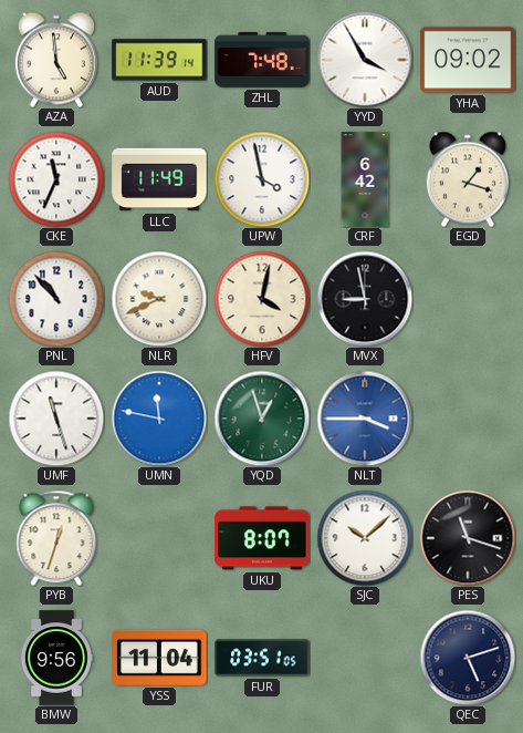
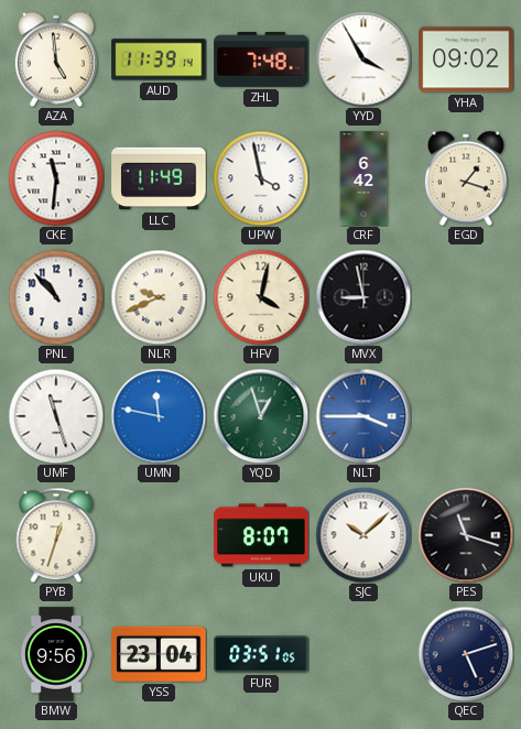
CKE: 11:34 -> 11:31
YSS: 11:04 -> 23:04
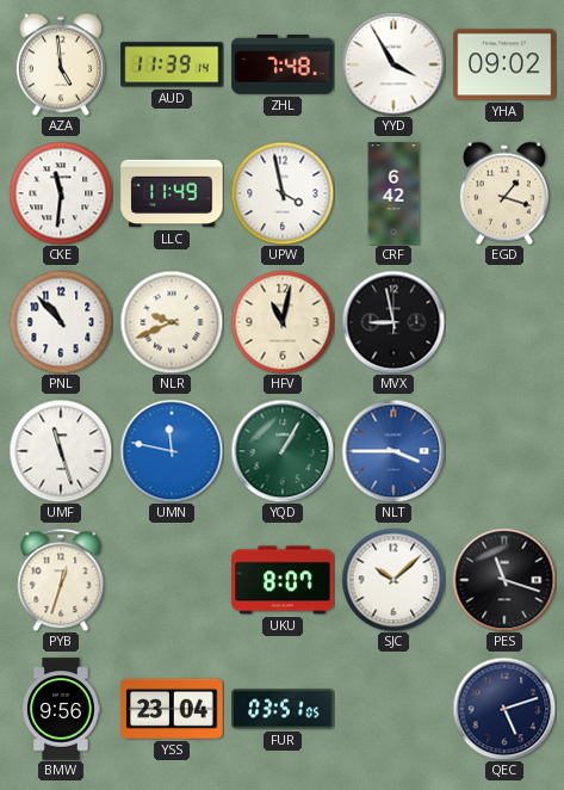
HFV: 4:02 -> 11:02
YQD: 12:57 -> 1:05
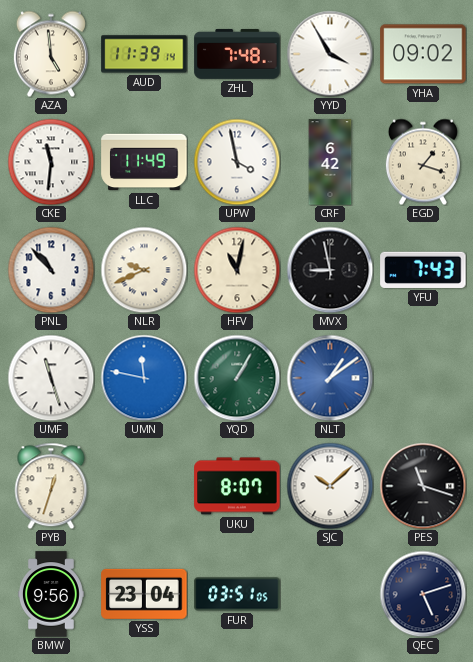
YFU: none -> 7:43
NLT: 3:45 -> 1:09
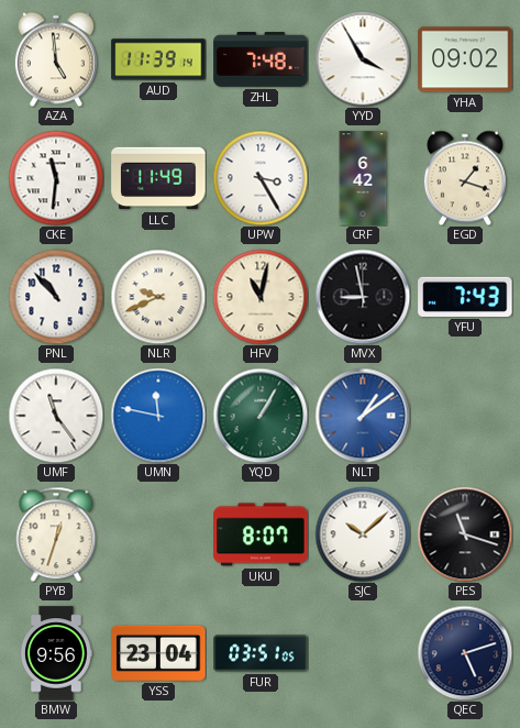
UPW: 3:58 -> 3:25
UMF: 11:27 -> 11:24
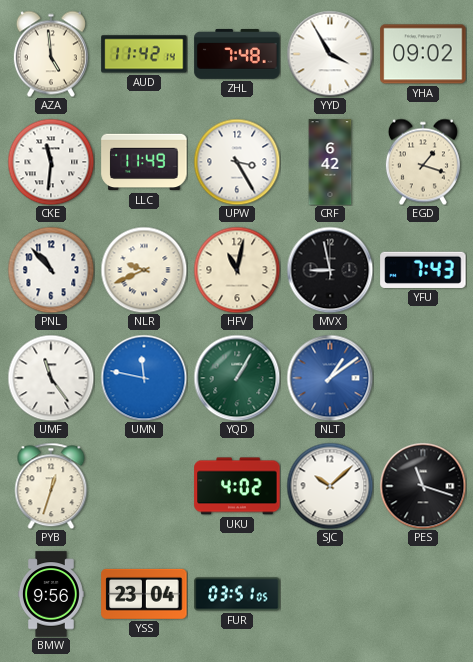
AUD: 11:39 -> 11:42
UKU: 8:07 -> 4:02
QEC: 5:12 -> none
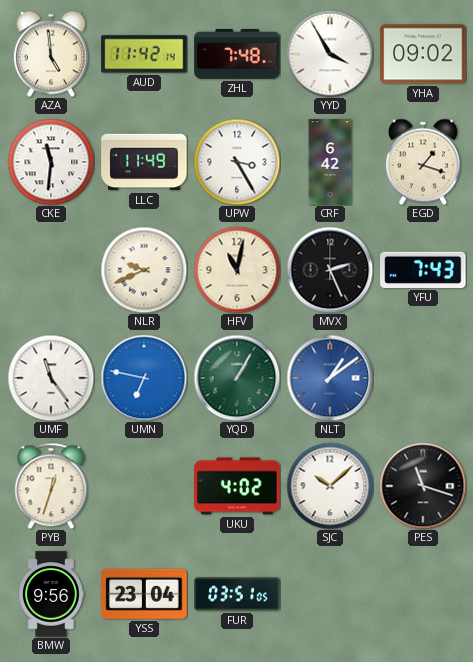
PNL: 10:53 -> none
MVX: 8:58 -> 2:26
UMN: 11:47 -> 6:47
